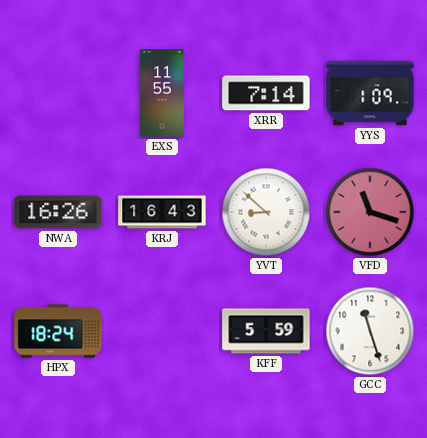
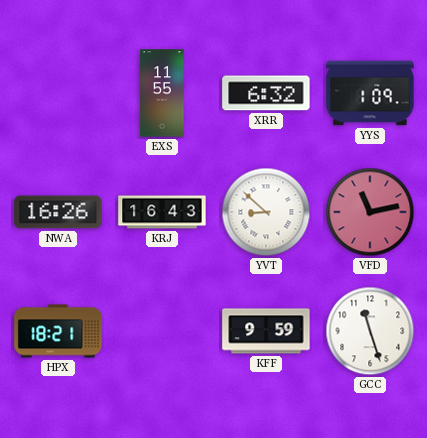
XRR: 7:14 -> 6:32
VFD: 11:18 -> 11:13
HPX: 18:24 -> 18:21
KFF: 5:59 -> 9:59
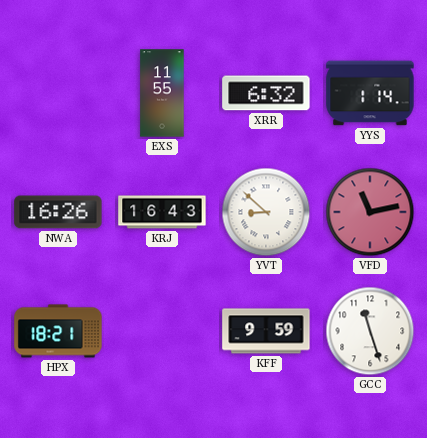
YYS: 1:09 -> 1:14
